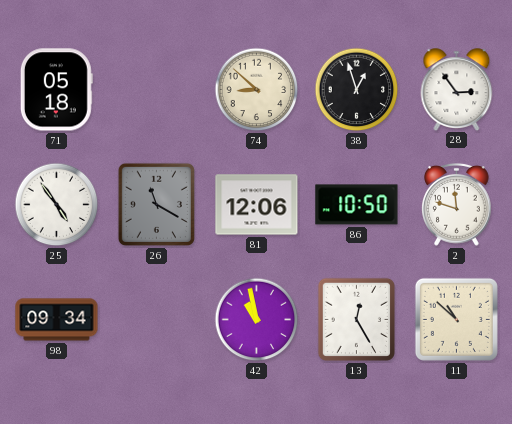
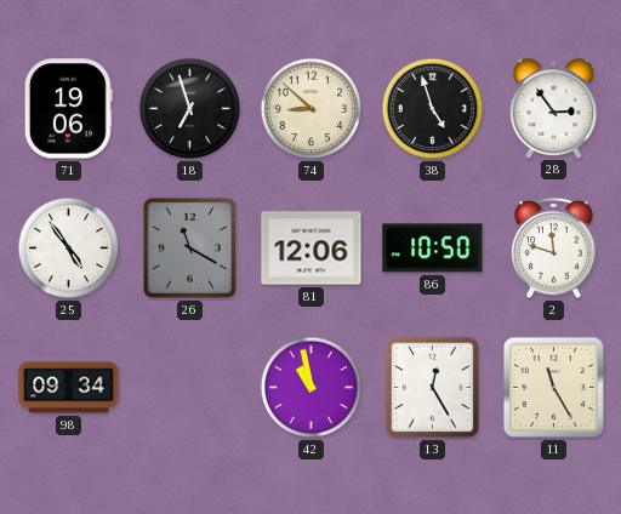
71: 05:18 -> 19:06
18: none -> 6:57
38: 12:57 -> 4:57
11: 10:52 -> 11:25
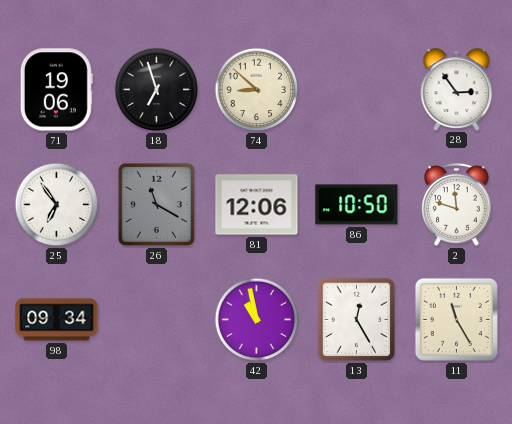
38: 4:57 -> none
25: 4:54 -> 6:54
